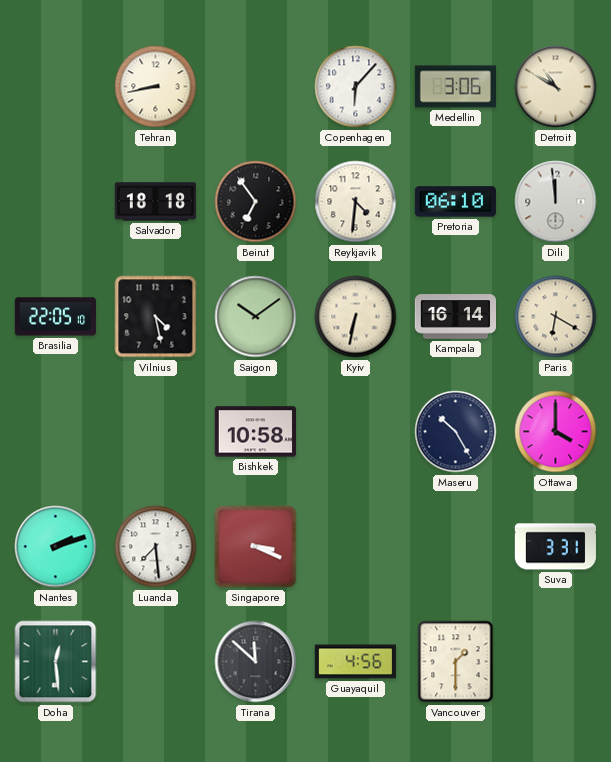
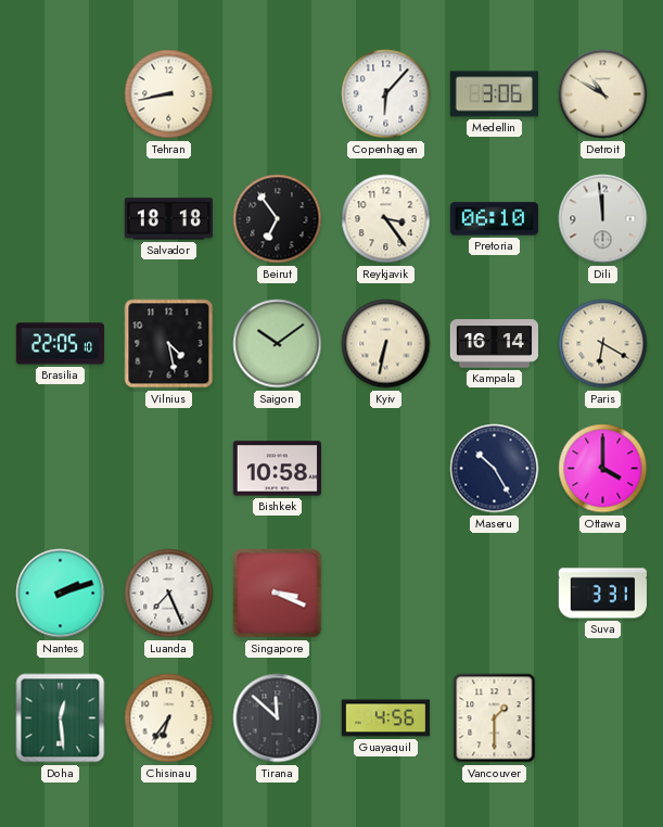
Reykjavik: 4:31 -> 3:24
Luanda: 7:29 -> 7:26
Chisinau: none -> 6:36
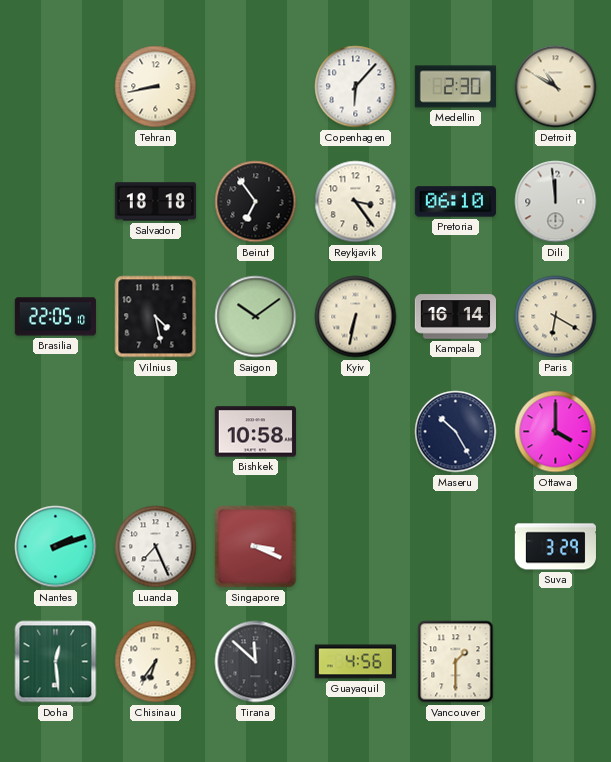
Medellin: 3:06 -> 2:30
Suva: 3:31 -> 3:29
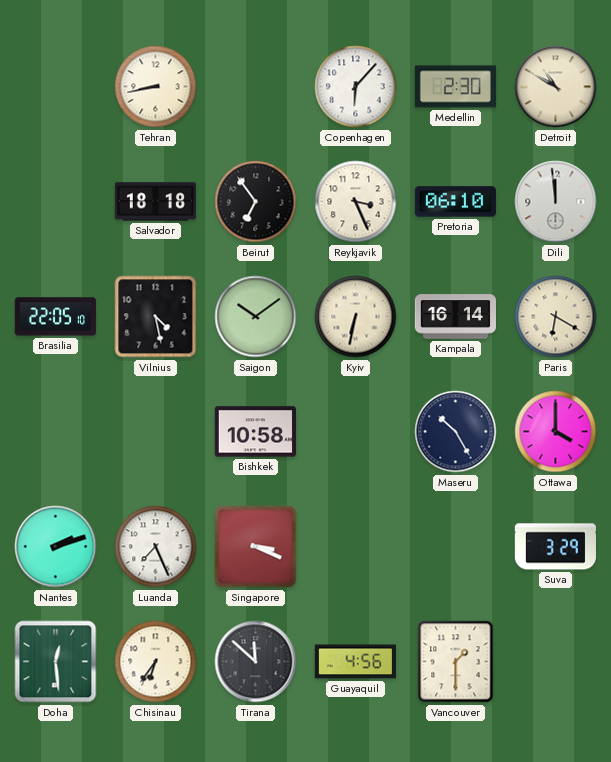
Reykjavik: 3:24 -> 3:26
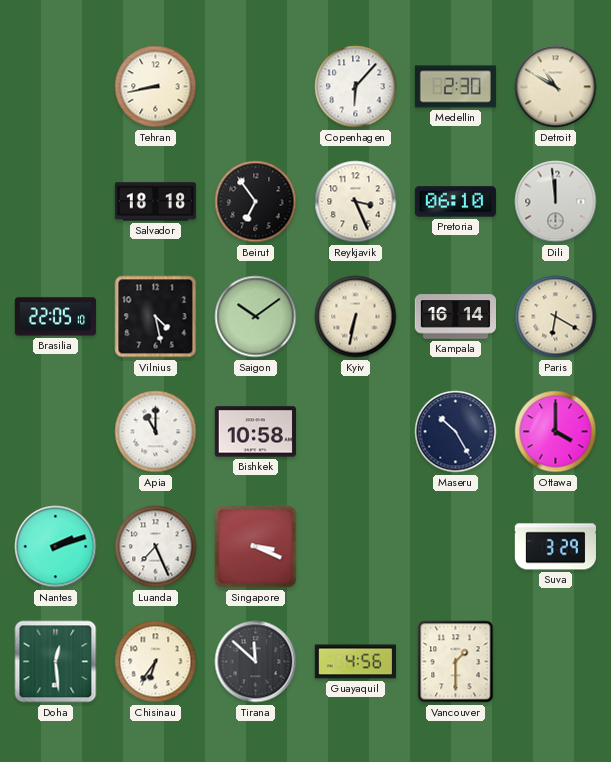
Apia: none -> 11:00
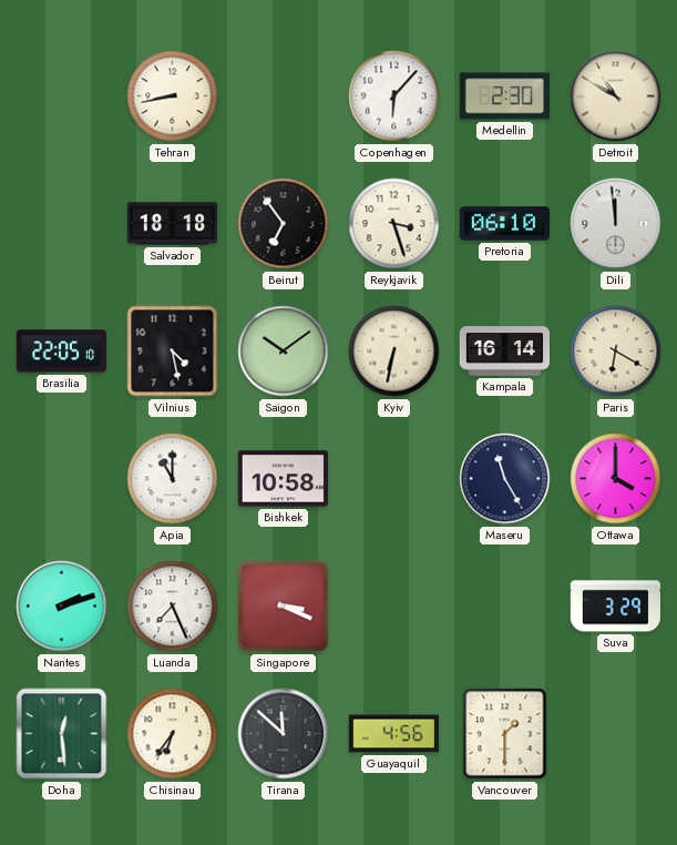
Reykjavik: 3:26 -> 3:27
Maseru: 10:25 -> 11:25
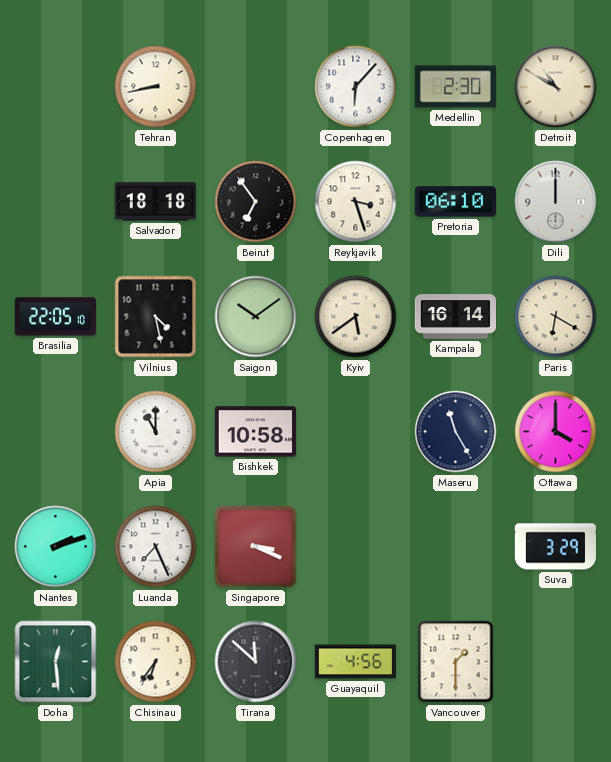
Dili: 11:59 -> 12:00
Kyiv: 6:32 -> 5:39
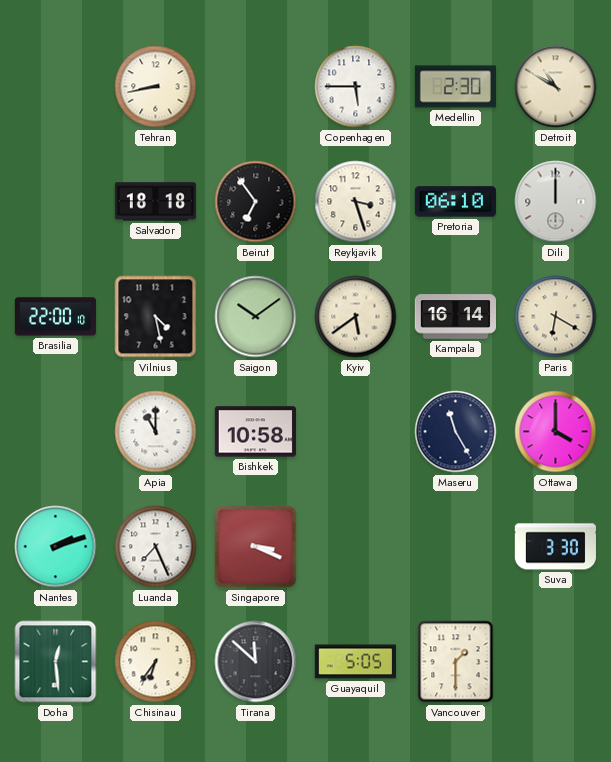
Copenhagen: 6:07 -> 5:45
Brasilia: 22:05 -> 22:00
Suva: 3:29 -> 3:30
Guayaquil: 4:56 -> 5:05
